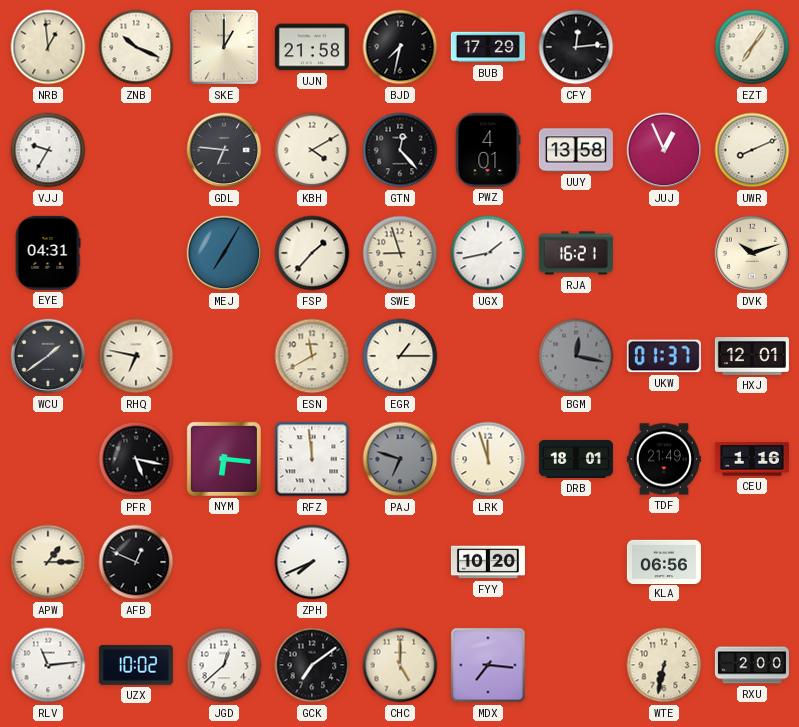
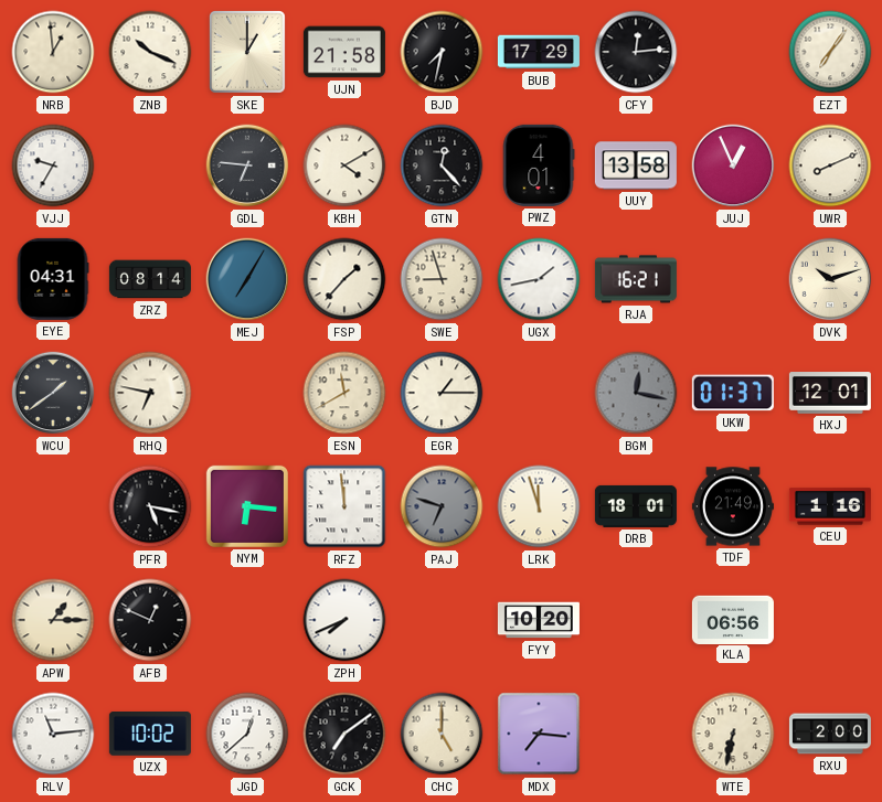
ZRZ: none -> 08:14
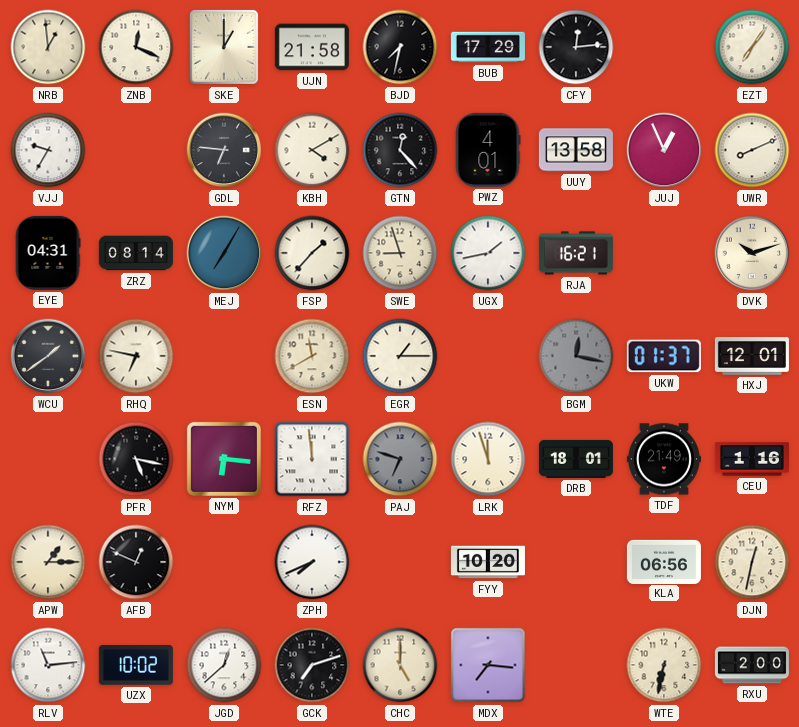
ZNB: 10:19 -> 12:19
DJN: none -> 12:32
GCK: 7:09 -> 7:12
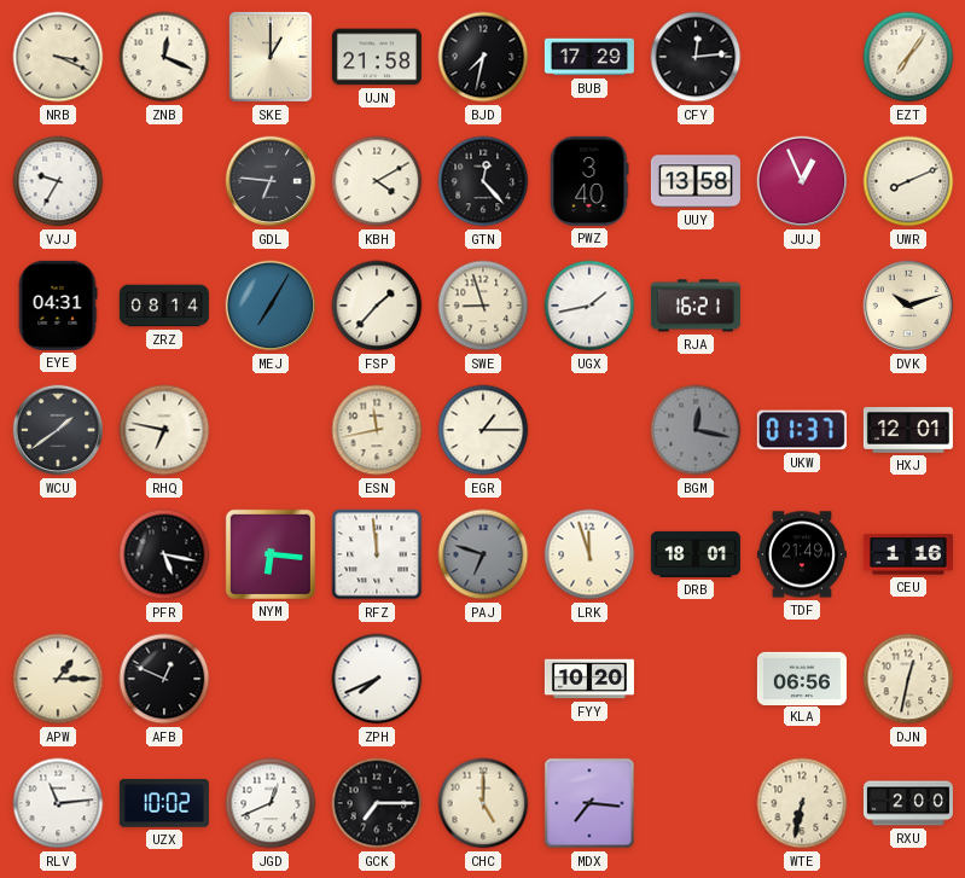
NRB: 12:59 -> 3:19
PWZ: 4:01 -> 3:40
ESN: 11:40 -> 11:43
JGD: 12:38 -> 12:41
GCK: 7:12 -> 7:15
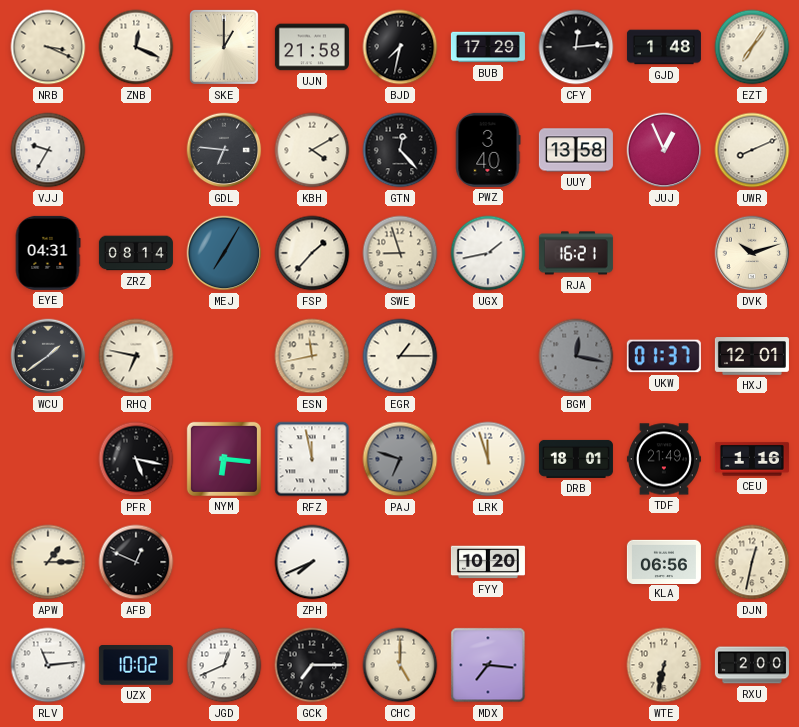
GJD: none -> 1:48
RFZ: 11:59 -> 11:58
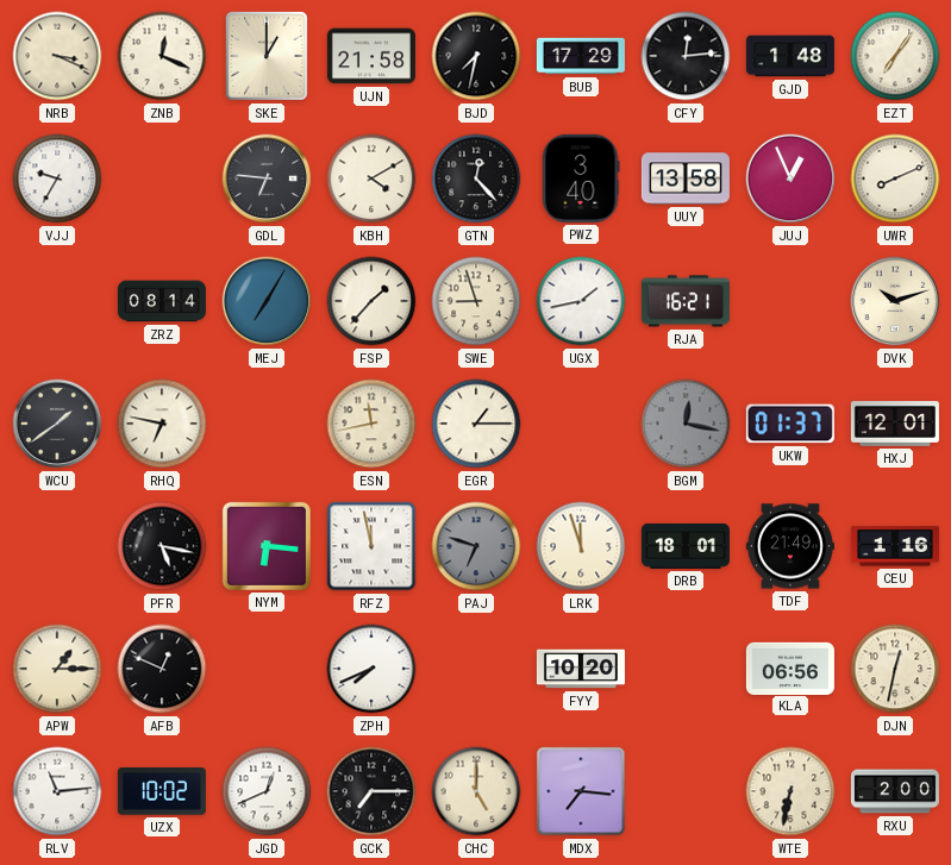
EYE: 04:31 -> none
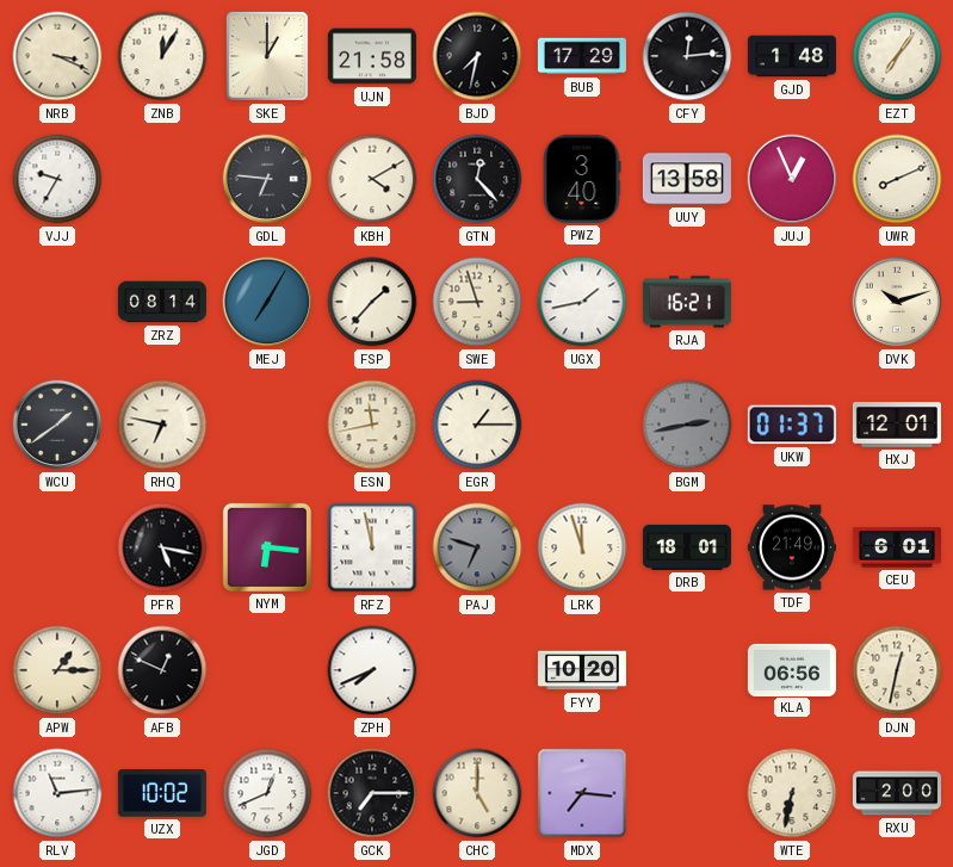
ZNB: 12:19 -> 12:05
BGM: 12:17 -> 2:43
CEU: 1:16 -> 6:01
